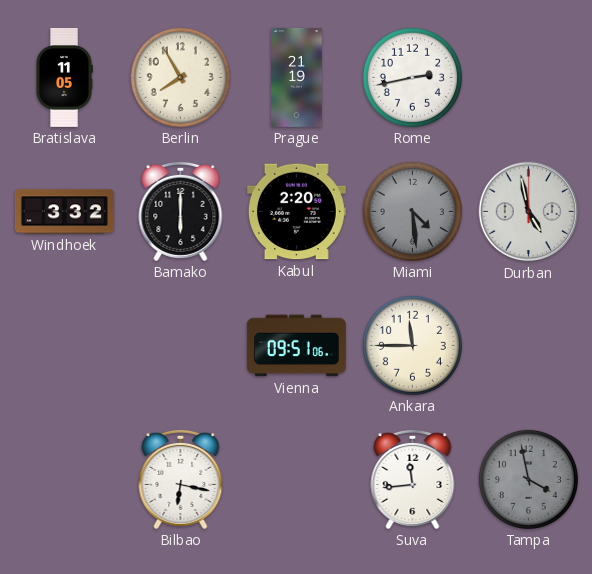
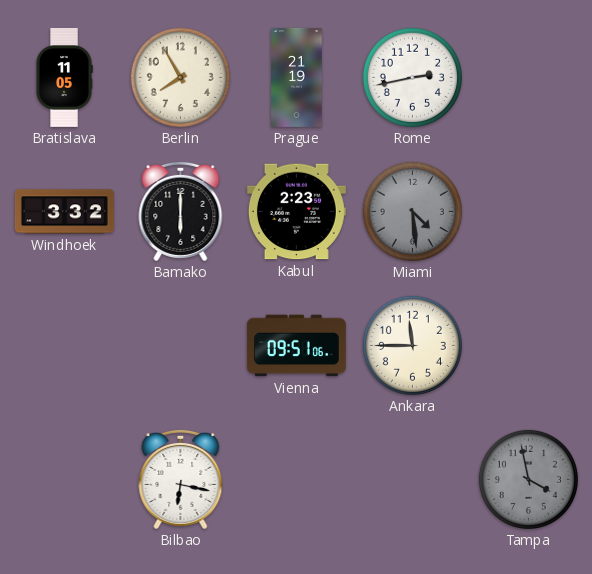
Kabul: 2:20 -> 2:23
Durban: 4:58 -> none
Suva: 11:44 -> none
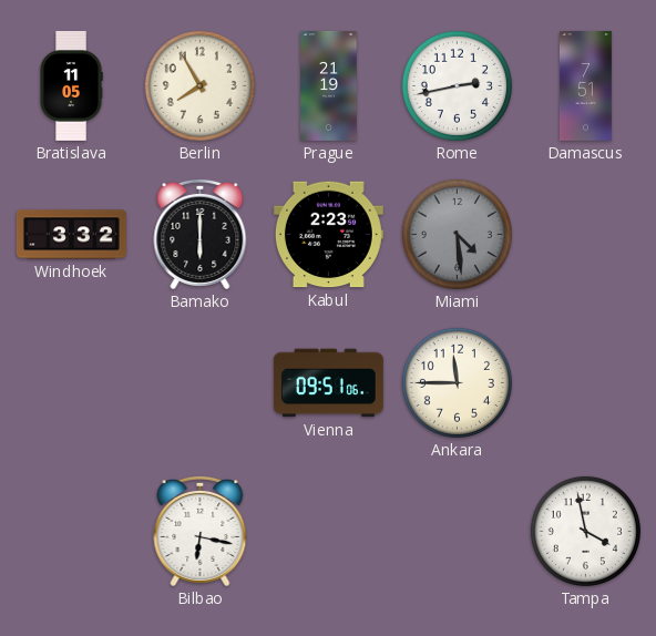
Damascus: none -> 7:51
Tampa dial: grey -> white
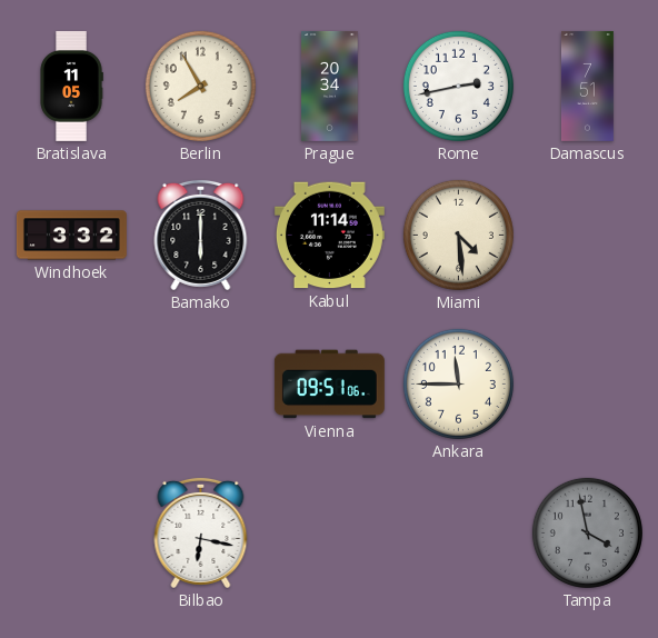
Prague: 21:19 -> 20:34
Kabul: 2:23 -> 11:14
Miami dial: grey -> cream
Tampa dial: white -> grey
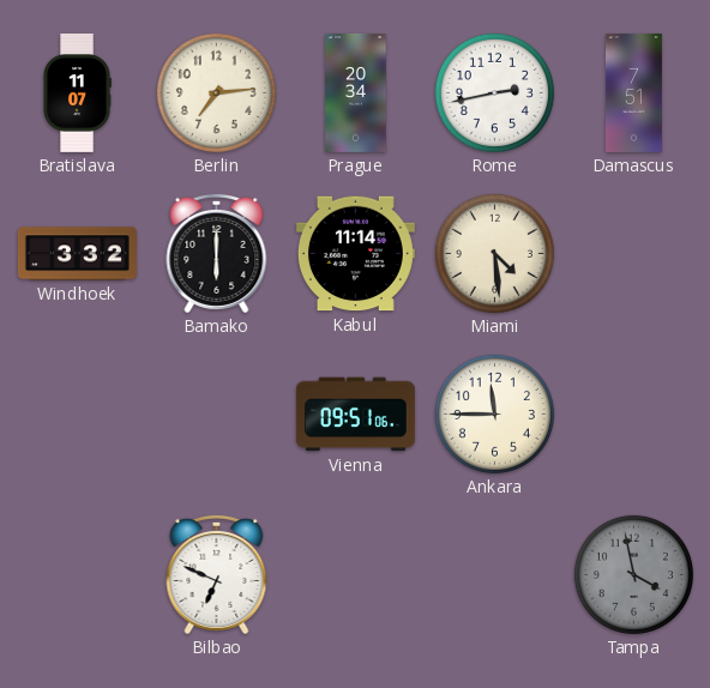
Bratislava: 11:05 -> 11:07
Berlin: 7:55 -> 7:14
Bilbao: 6:17 -> 6:49
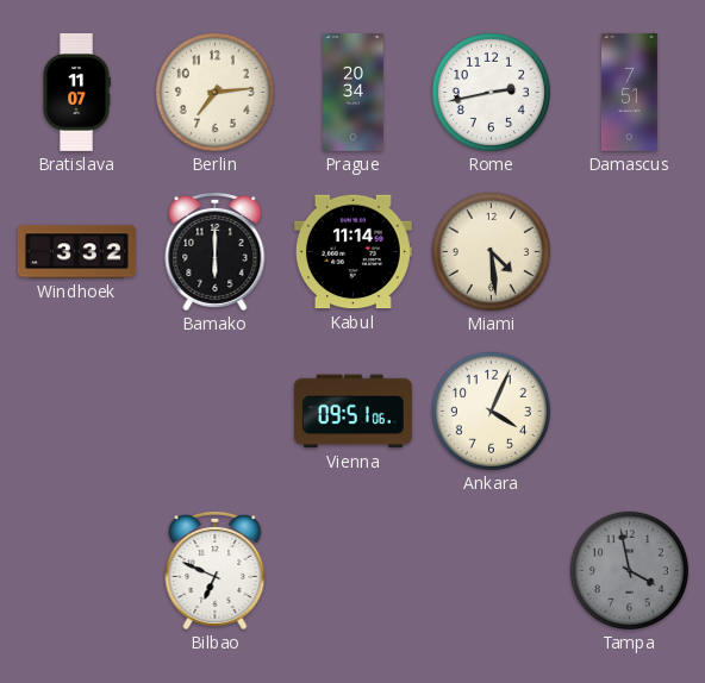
Ankara: 11:45 -> 4:04
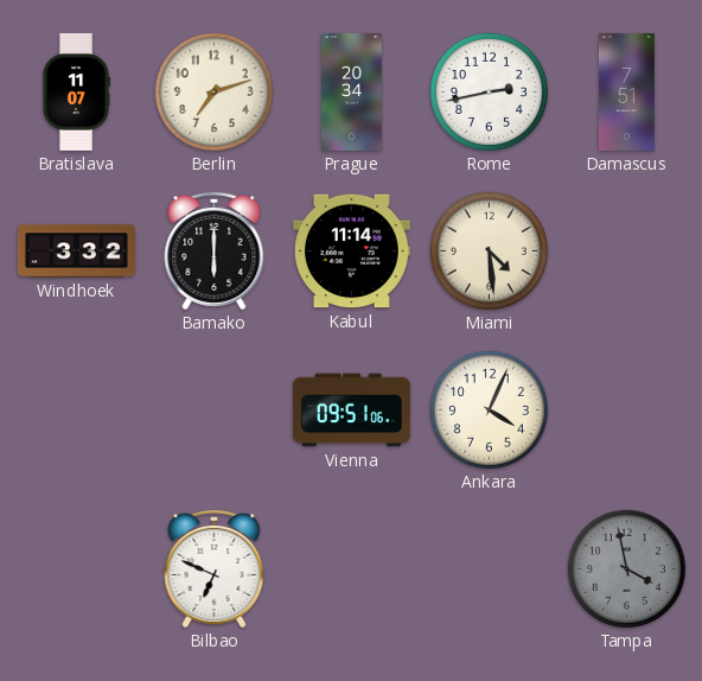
Berlin: 7:14 -> 7:12
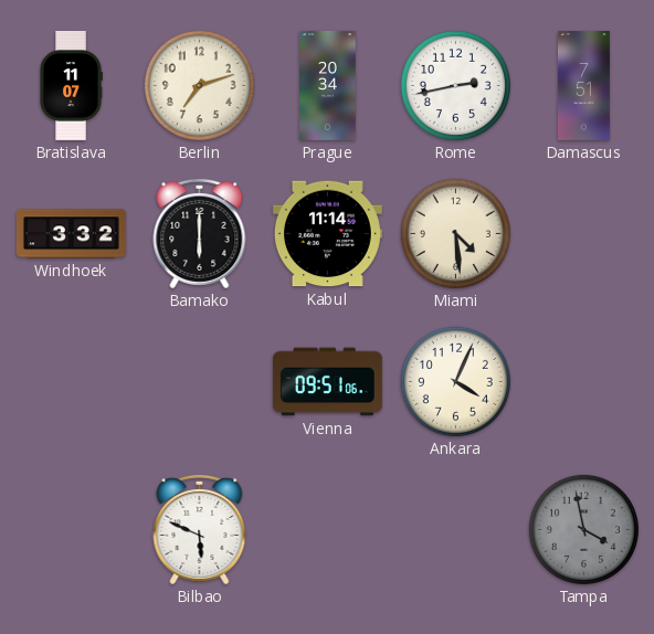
Bilbao: 6:49 -> 5:49
